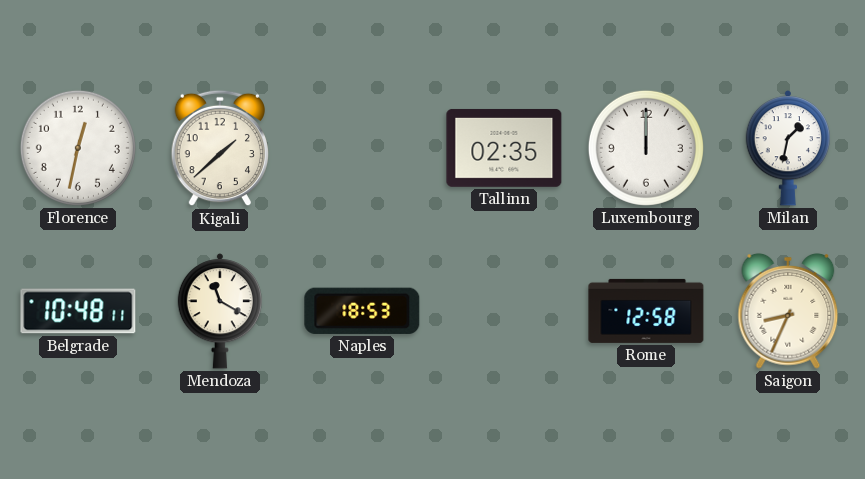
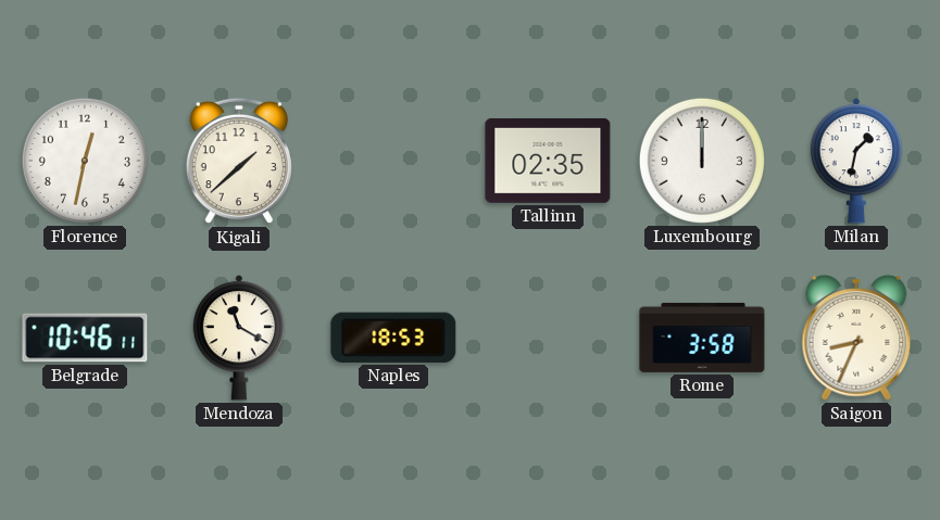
Belgrade: 10:48 -> 10:46
Rome: 12:58 -> 3:58
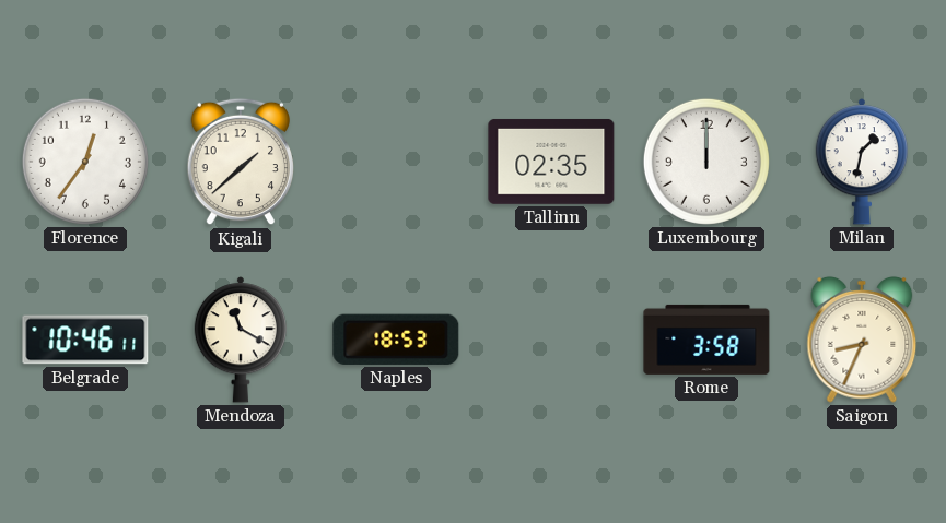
Florence: 12:32 -> 12:36
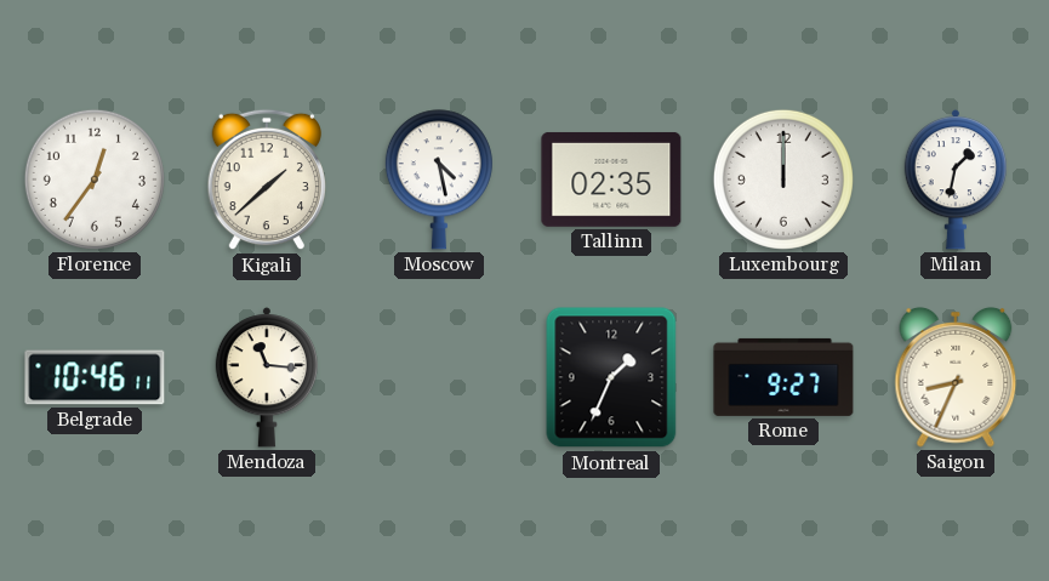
Moscow: none -> 4:28
Mendoza: 11:20 -> 11:16
Naples: 18:53 -> none
Montreal: none -> 1:34
Rome: 3:58 -> 9:27
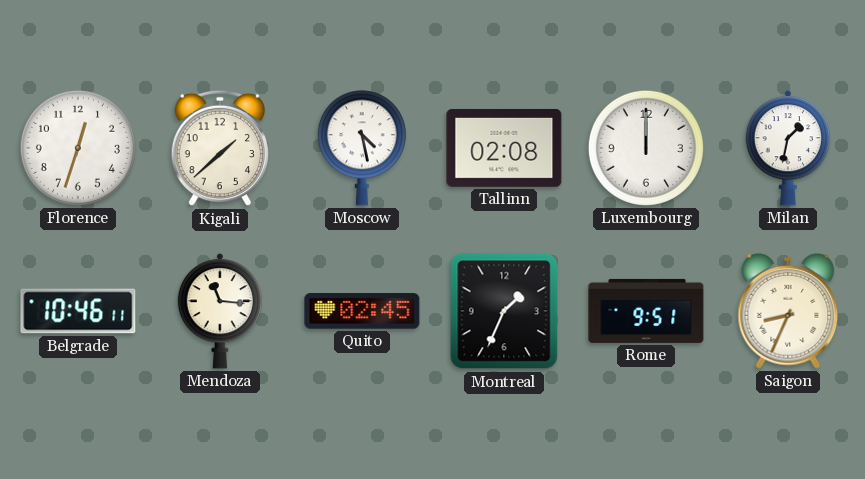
Florence: 12:36 -> 12:33
Tallinn: 02:35 -> 02:08
Quito: none -> 02:45
Rome: 9:27 -> 9:51
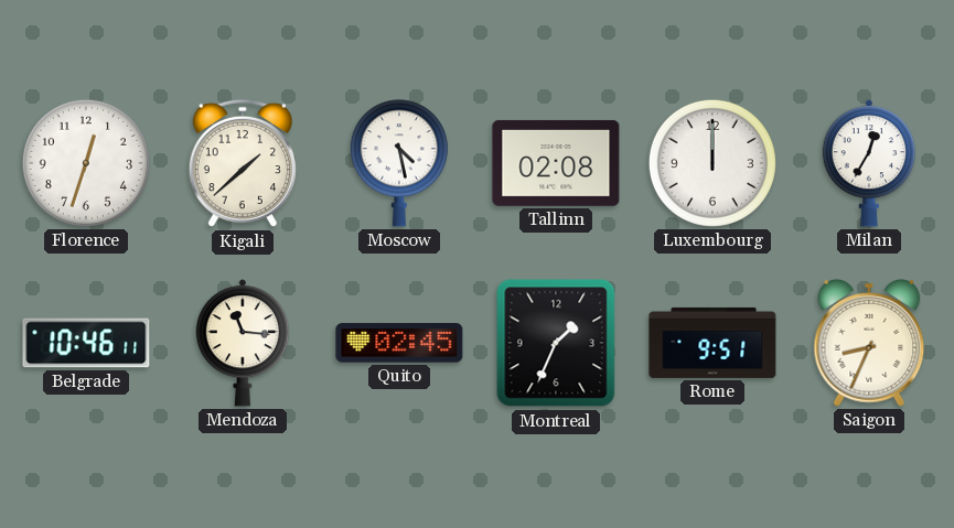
Milan: 1:32 -> 12:35
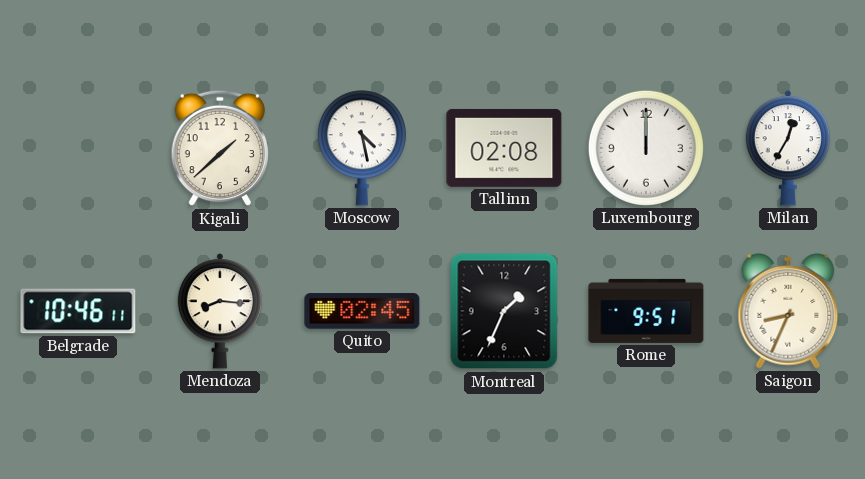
Florence: 12:33 -> none
Mendoza: 11:16 -> 8:16
